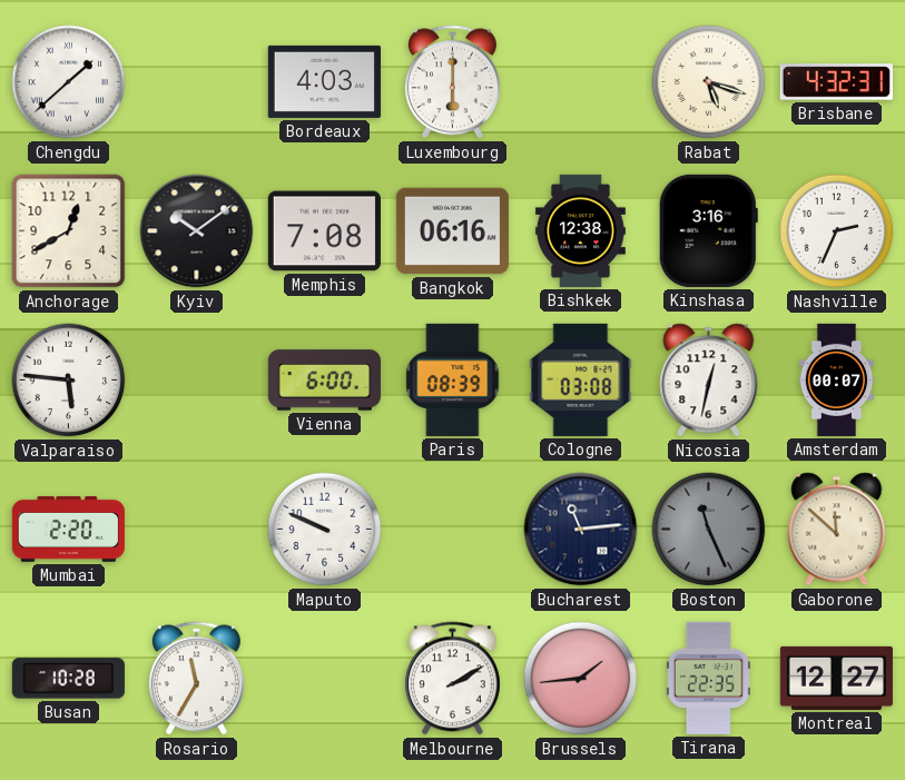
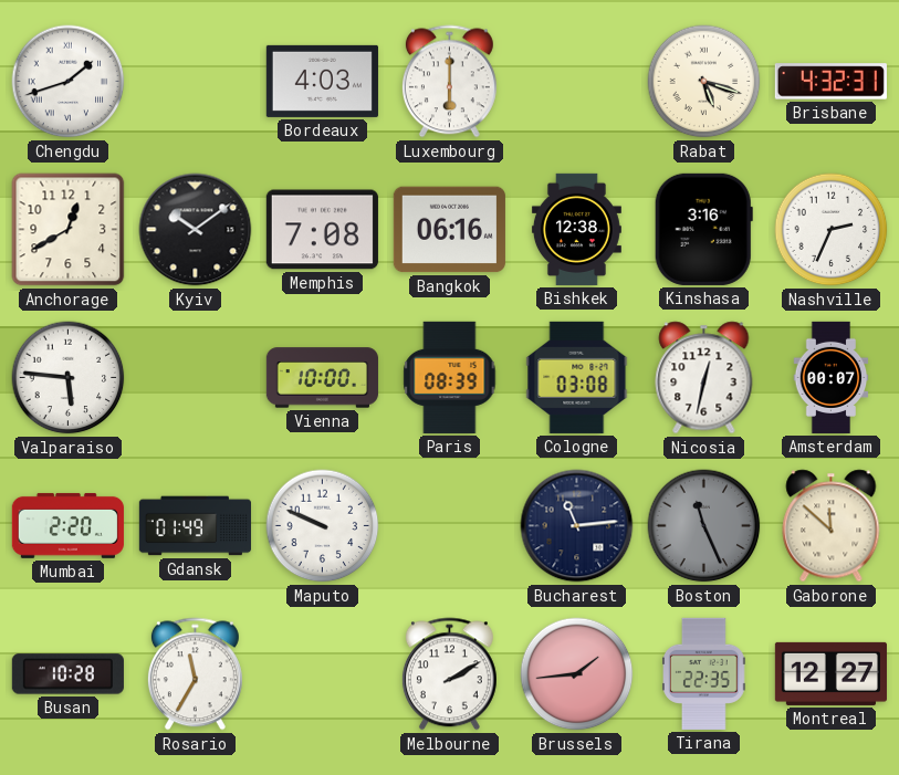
Chengdu: 1:38 -> 1:42
Vienna: 6:00 -> 10:00
Gdansk: none -> 01:49
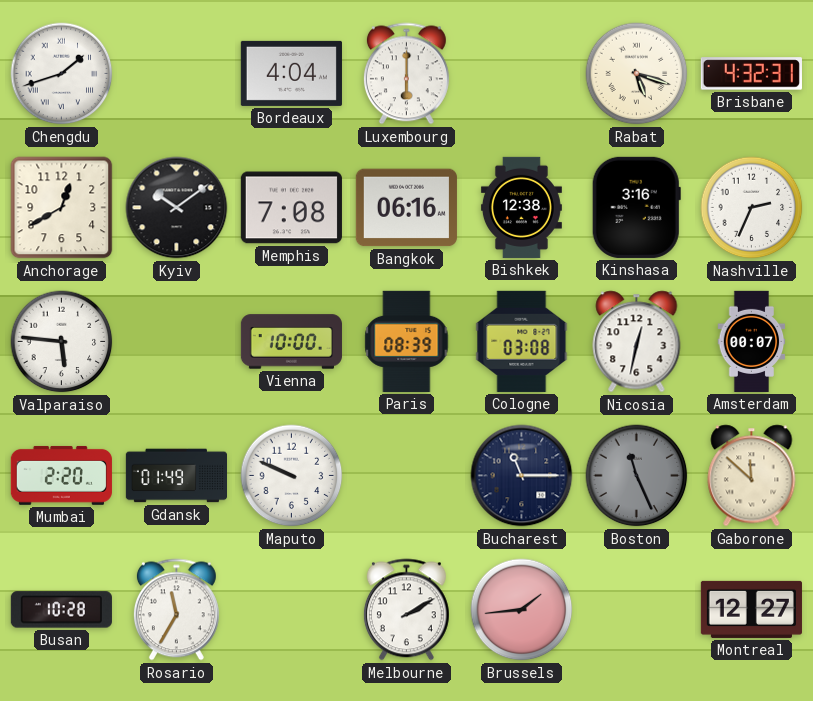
Bordeaux: 4:03 -> 4:04
Bucharest: 11:14 -> 11:15
Tirana: 22:35 -> none
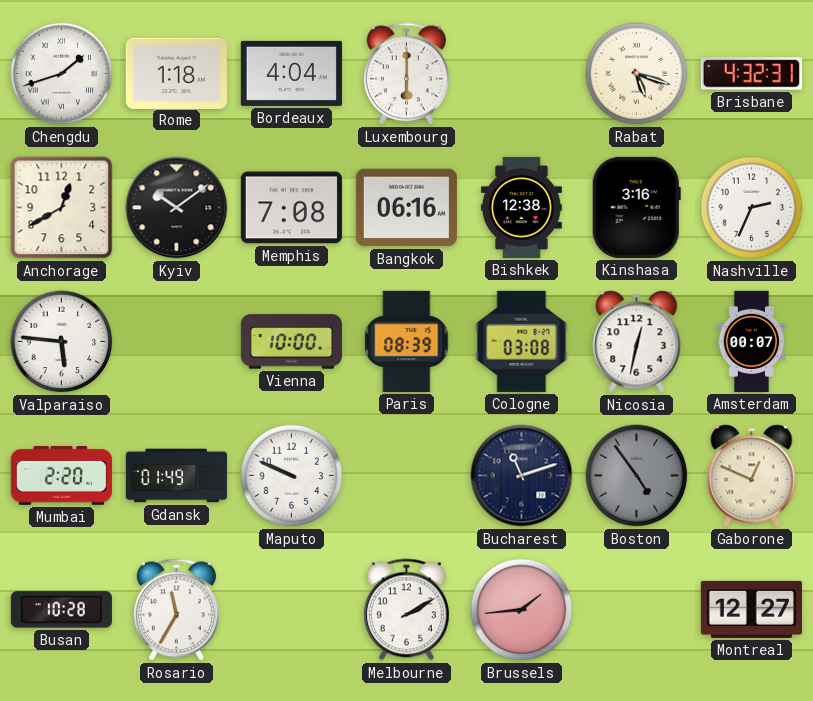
Rome: none -> 1:18
Bucharest: 11:15 -> 11:12
Boston: 11:26 -> 4:54
Gaborone: 11:52 -> 12:49
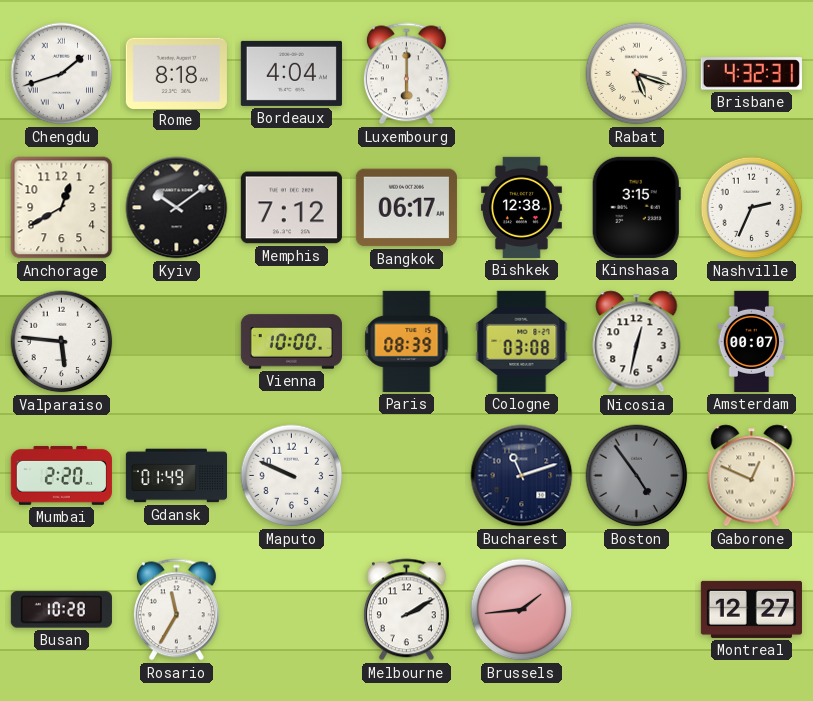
Rome: 1:18 -> 8:18
Memphis: 7:08 -> 7:12
Bangkok: 06:16 -> 06:17
Kinshasa: 3:16 -> 3:15
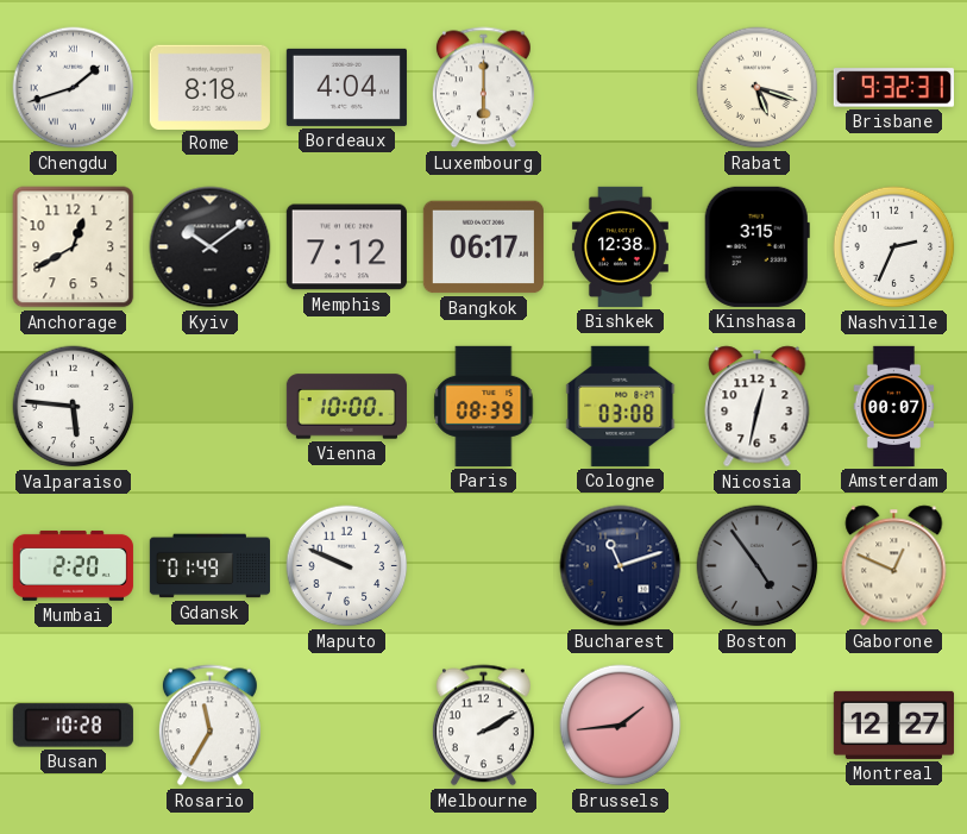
Brisbane: 4:32 -> 9:32
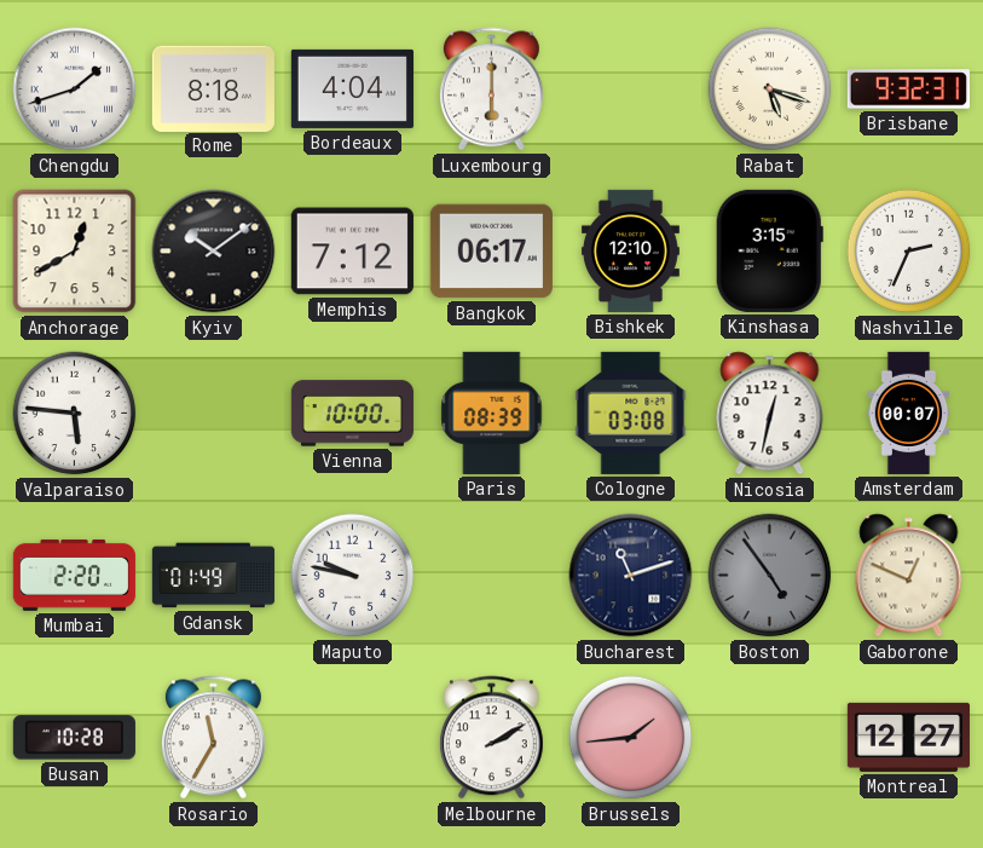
Bishkek: 12:38 -> 12:10
Maputo: 9:49 -> 9:47
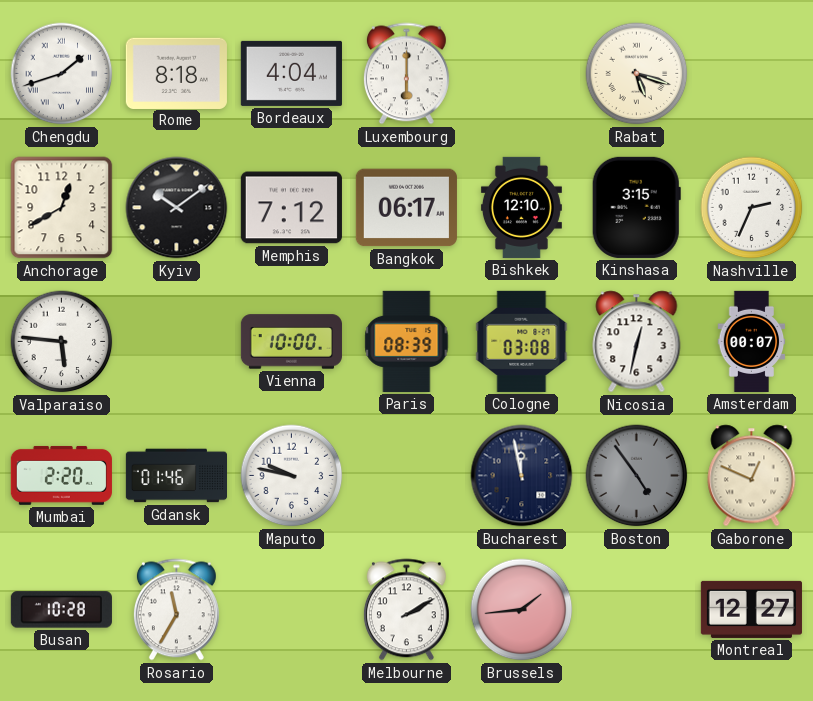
Brisbane: 9:32 -> none
Gdansk: 01:49 -> 01:46
Bucharest: 11:12 -> 11:58
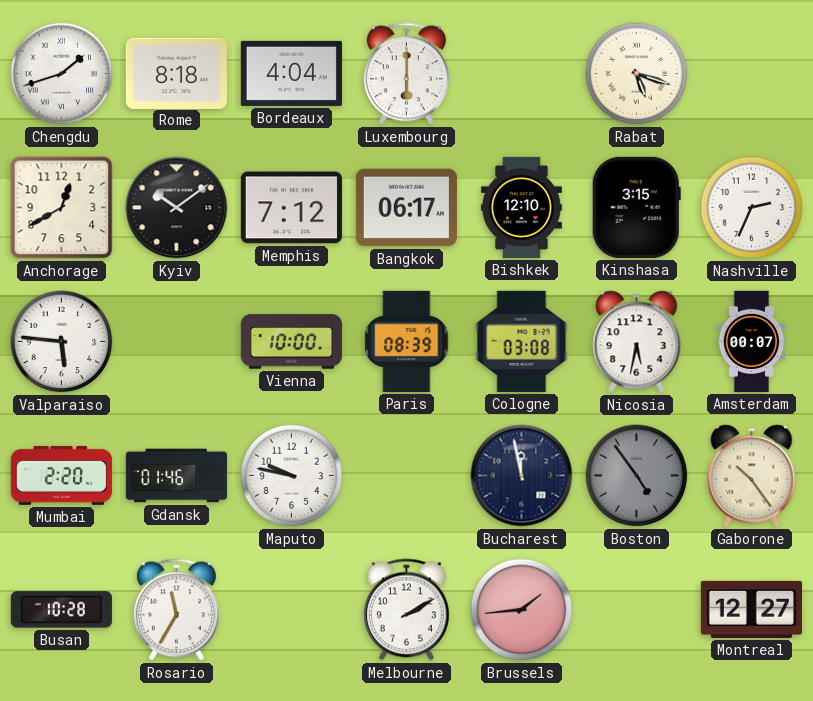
Nicosia: 12:32 -> 5:32
Gaborone: 12:49 -> 10:24
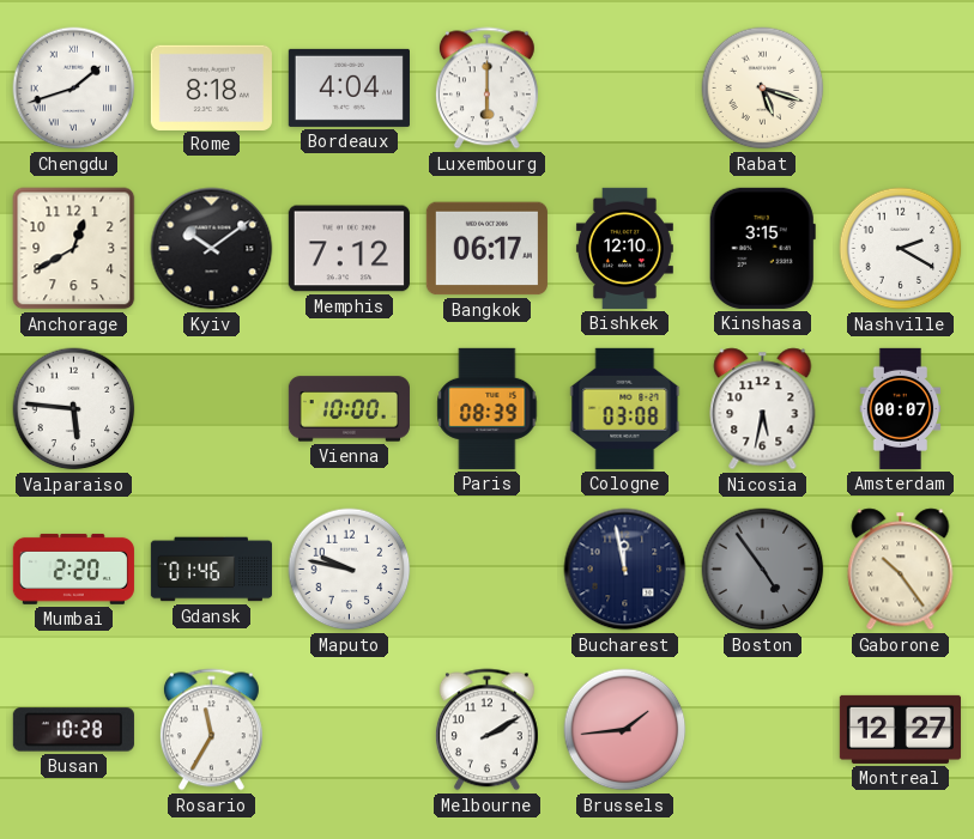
Nashville: 2:34 -> 2:20
